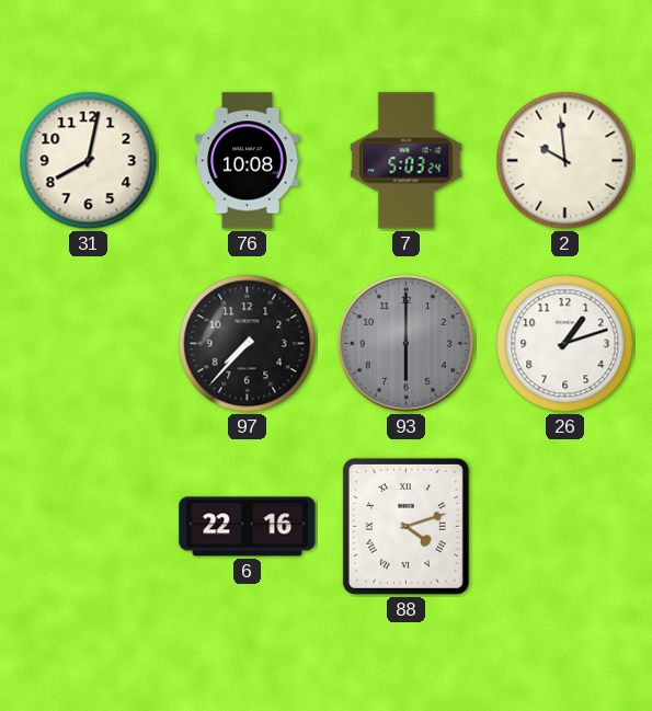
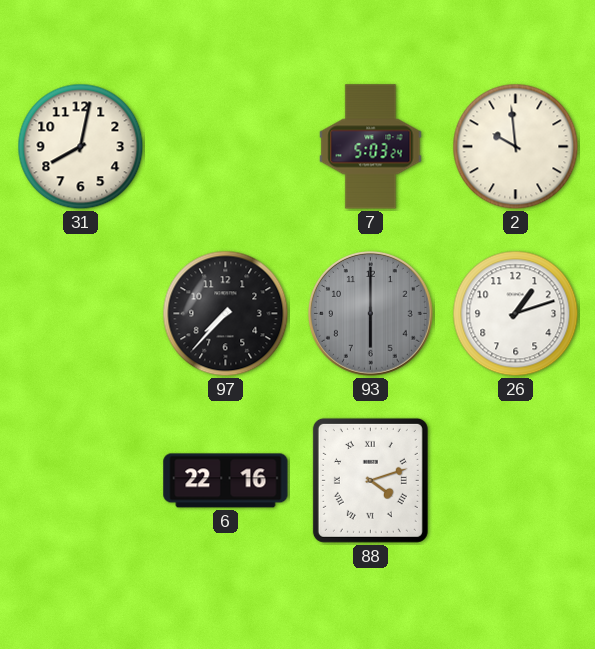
76: 10:08 -> none
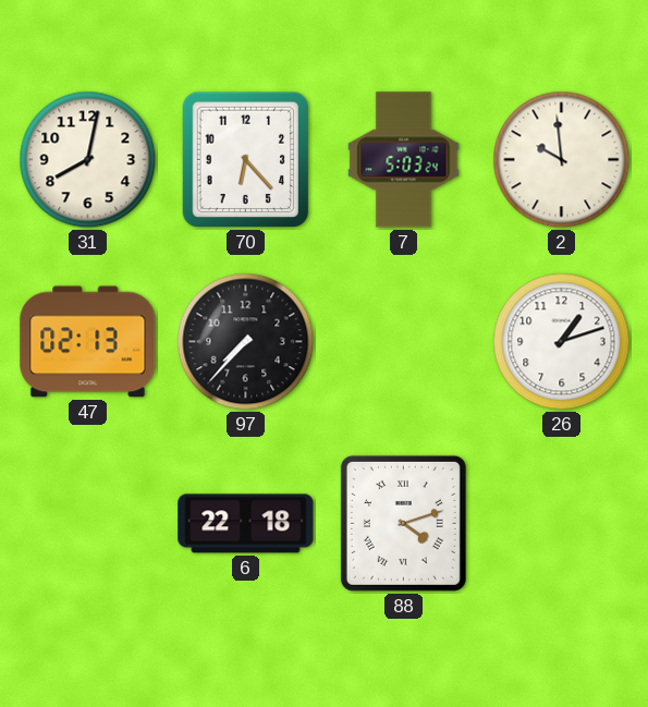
70: none -> 6:23
47: none -> 02:13
93: 6:00 -> none
6: 22:16 -> 22:18
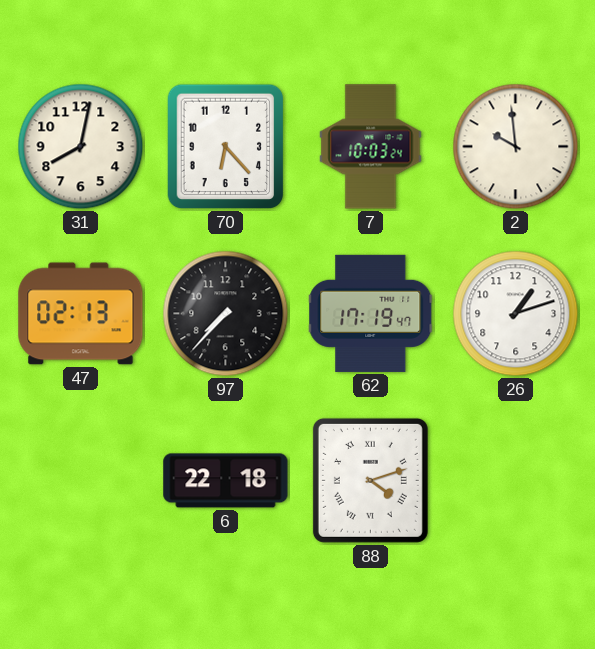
7: 5:03 -> 10:03
62: none -> 17:19
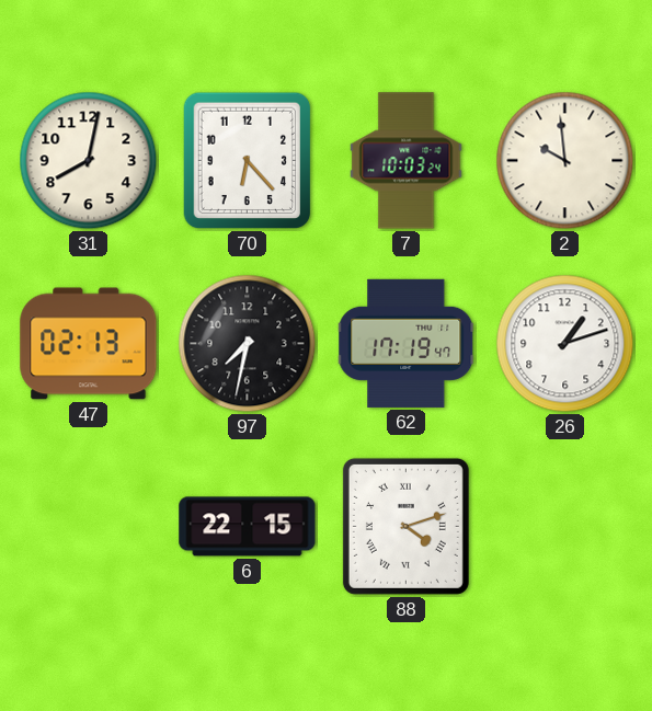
97: 7:37 -> 7:32
6: 22:18 -> 22:15
